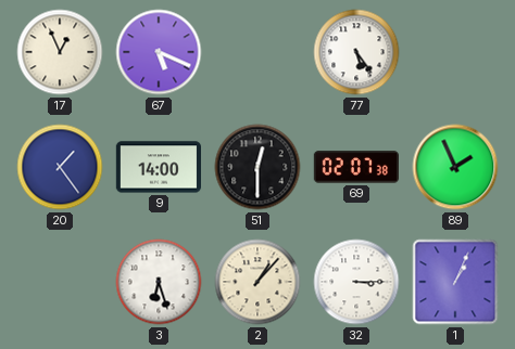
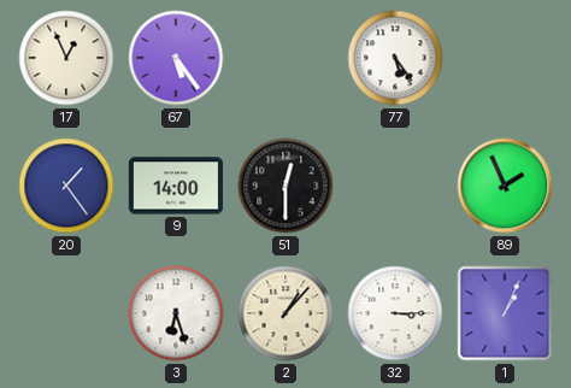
67: 5:19 -> 5:24
69: 02:07 -> none
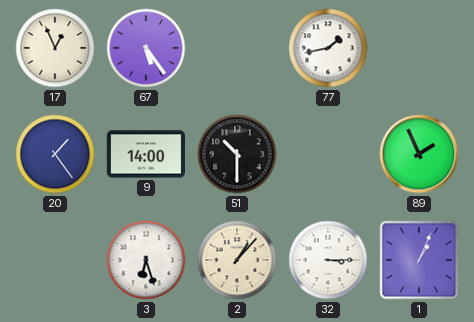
77: 5:24 -> 1:43
51: 12:30 -> 10:30
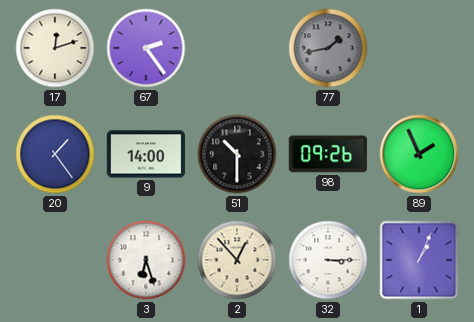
17: 12:56 -> 12:12
67: 5:24 -> 2:24
77 dial: white -> grey
98: none -> 09:26
2: 1:07 -> 12:53
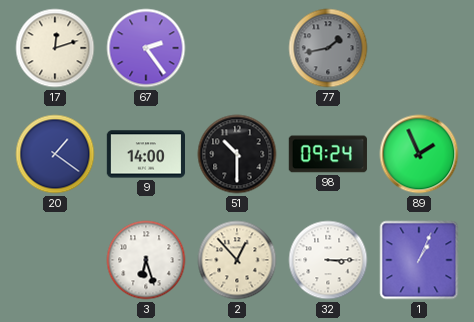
20: 1:24 -> 1:21
98: 09:26 -> 09:24
